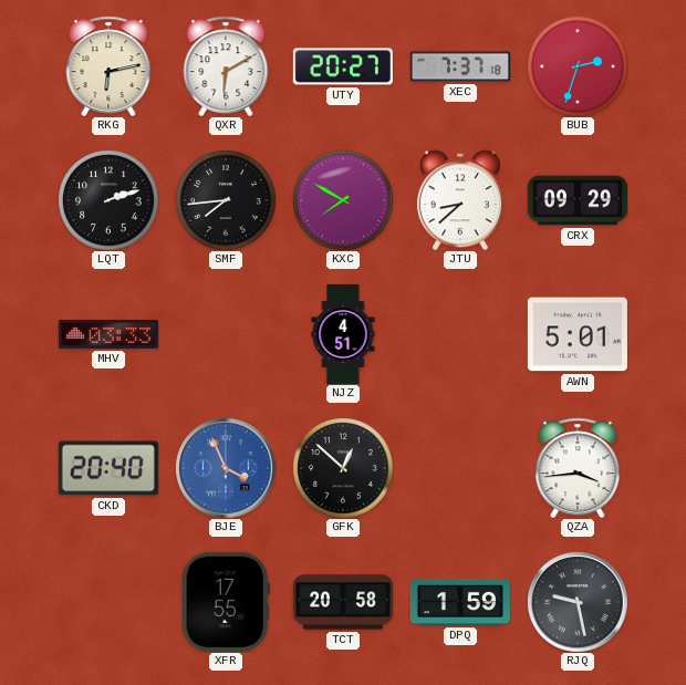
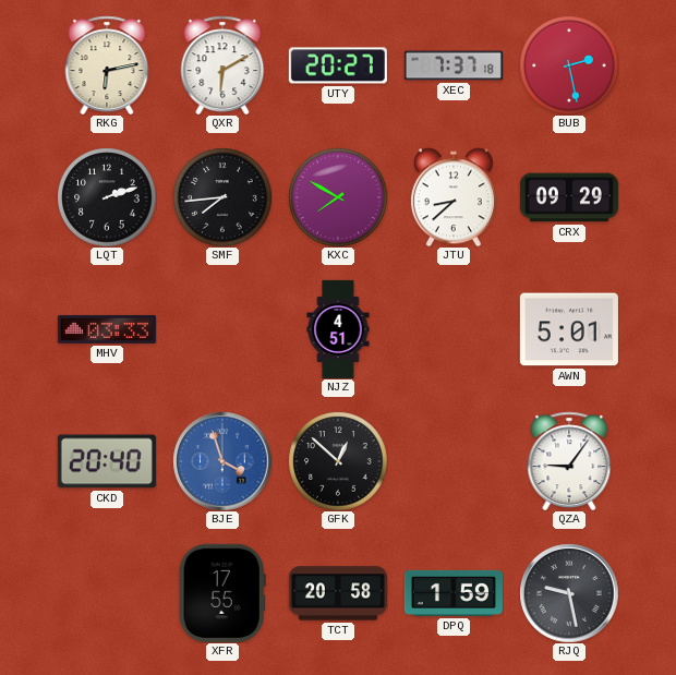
BUB: 2:33 -> 2:28
BJE: 3:56 -> 3:57
QZA: 3:44 -> 9:06
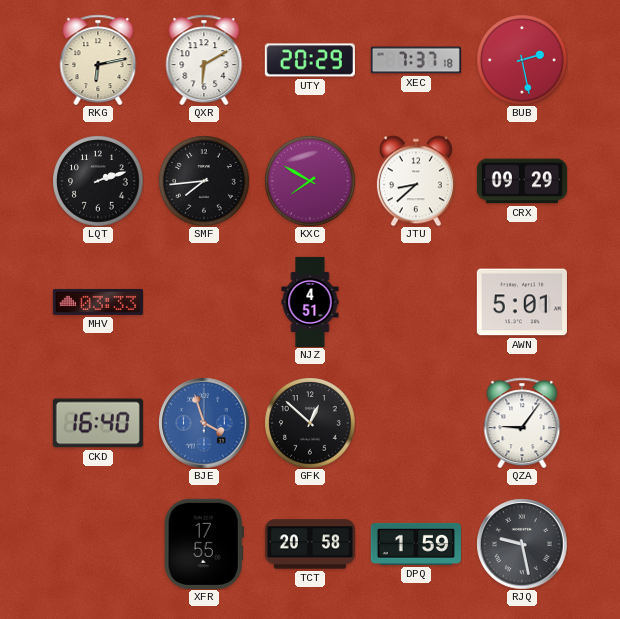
UTY: 20:27 -> 20:29
CKD: 20:40 -> 16:40
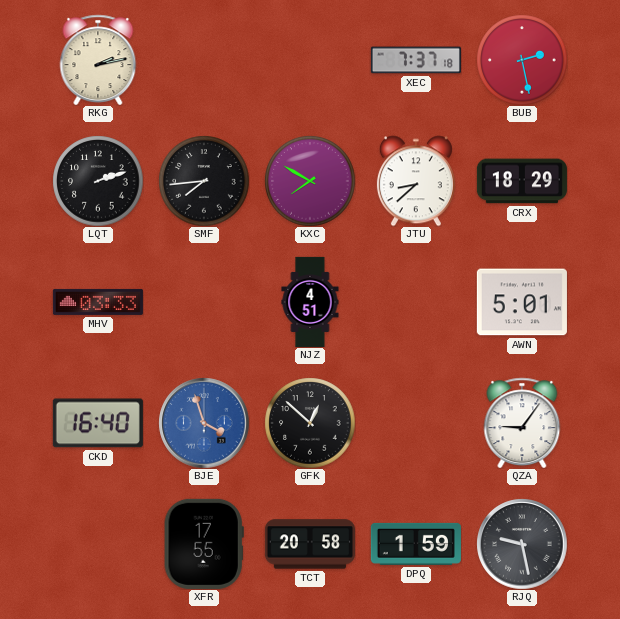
RKG: 6:13 -> 2:13
QXR: 6:10 -> none
UTY: 20:29 -> none
CRX: 09:29 -> 18:29
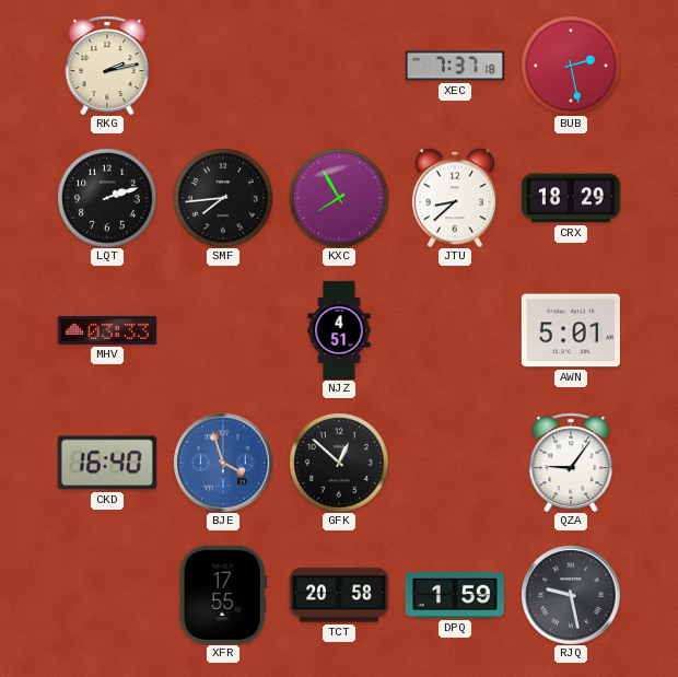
KXC: 7:50 -> 7:55
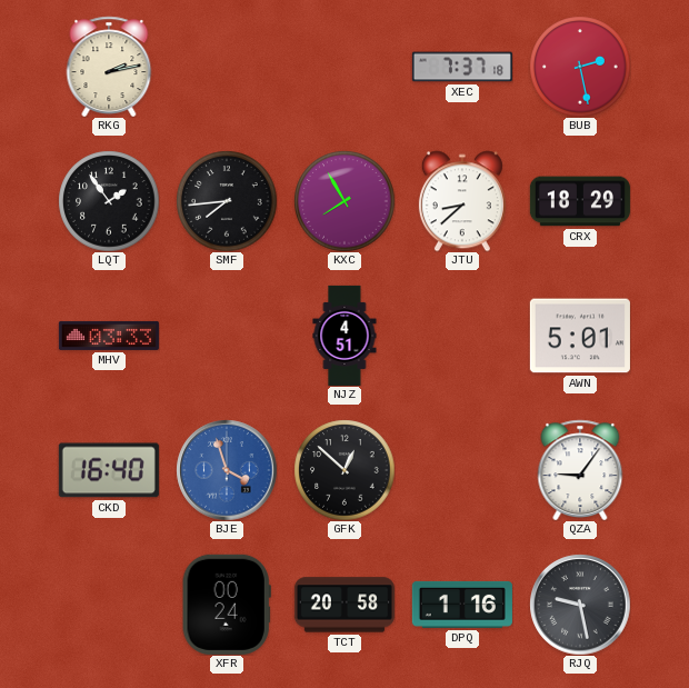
LQT: 2:12 -> 1:54
XFR: 17:55 -> 00:24
DPQ: 1:59 -> 1:16
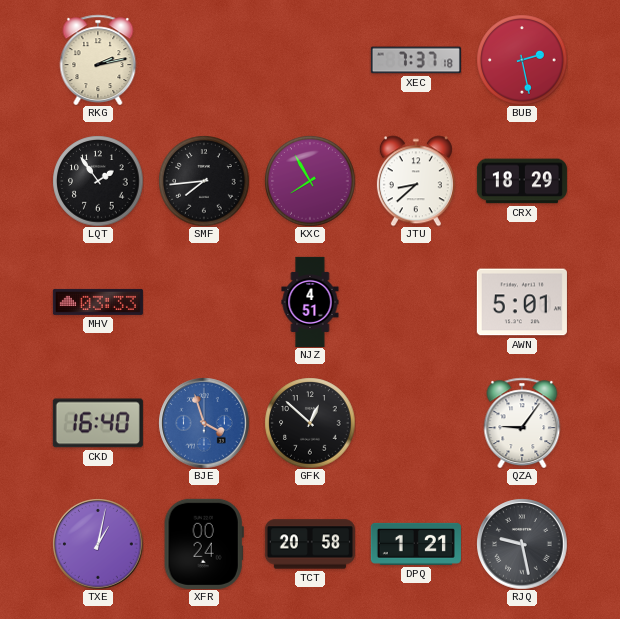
TXE: none -> 1:02
DPQ: 1:16 -> 1:21
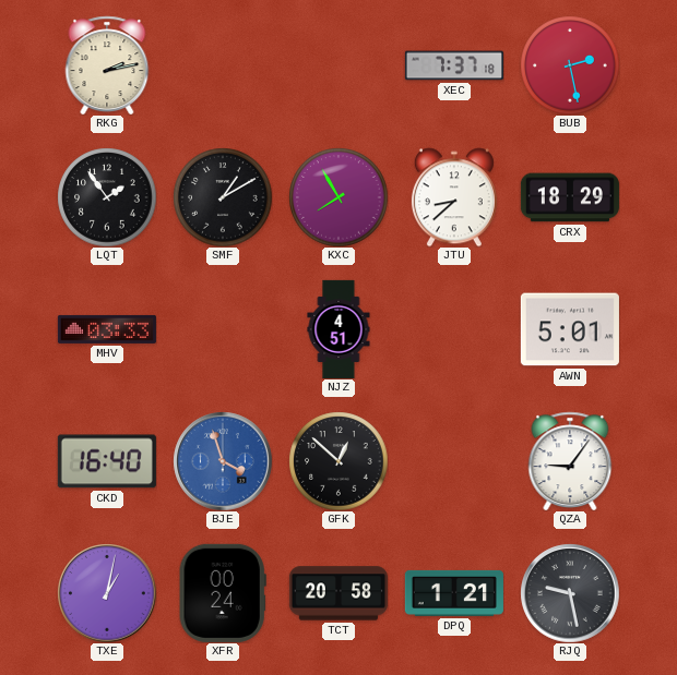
SMF: 7:44 -> 1:10
